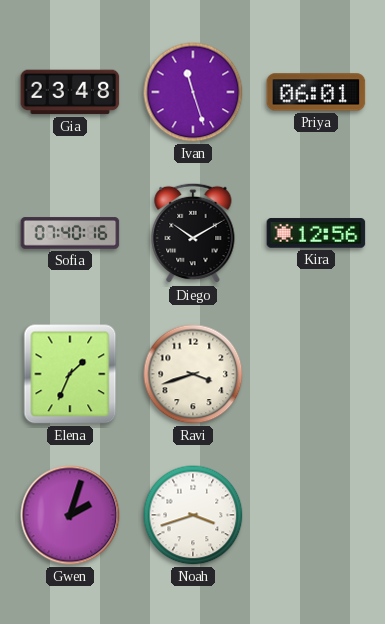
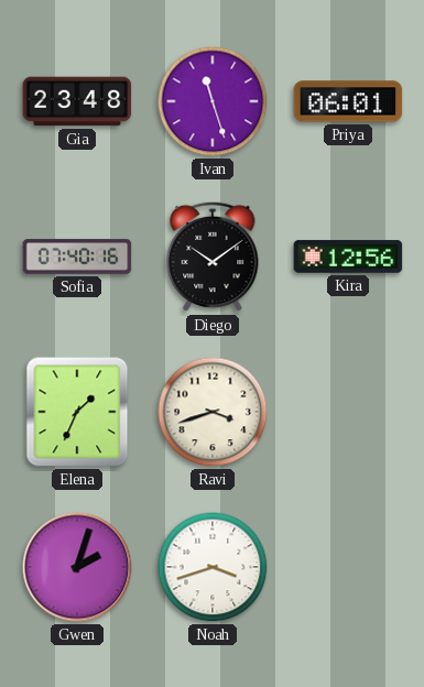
Diego: 10:10 -> 10:09
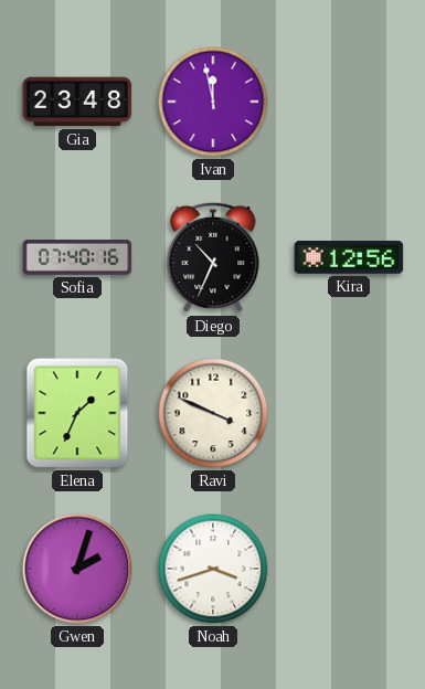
Ivan: 11:27 -> 11:58
Priya: 06:01 -> none
Diego: 10:09 -> 10:34
Ravi: 3:42 -> 3:49
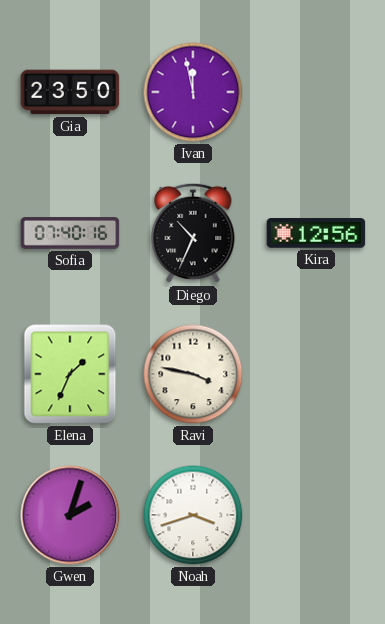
Gia: 23:48 -> 23:50
Ravi: 3:49 -> 3:47
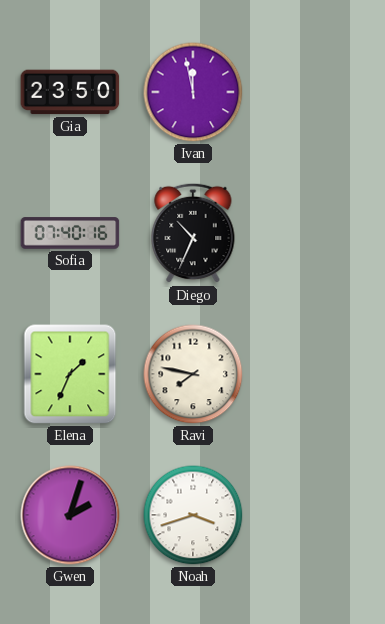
Kira: 12:56 -> none
Ravi: 3:47 -> 7:47
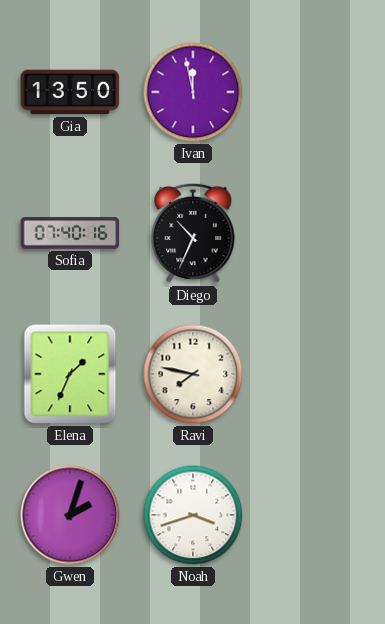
Gia: 23:50 -> 13:50
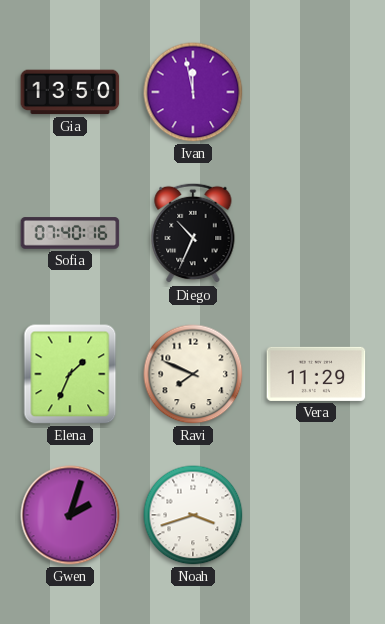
Ravi: 7:47 -> 7:49
Vera: none -> 11:29
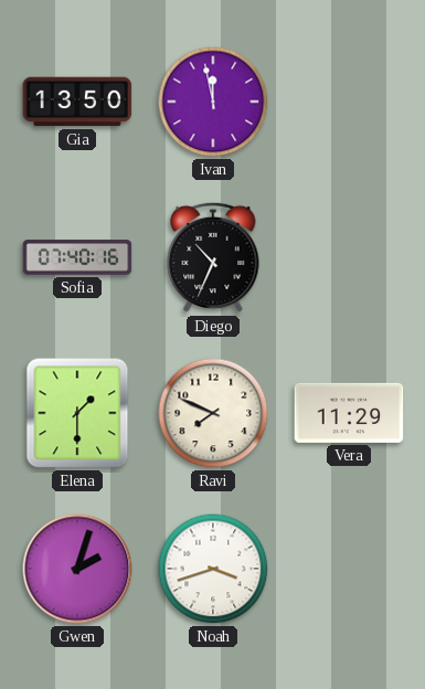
Elena: 1:34 -> 1:30
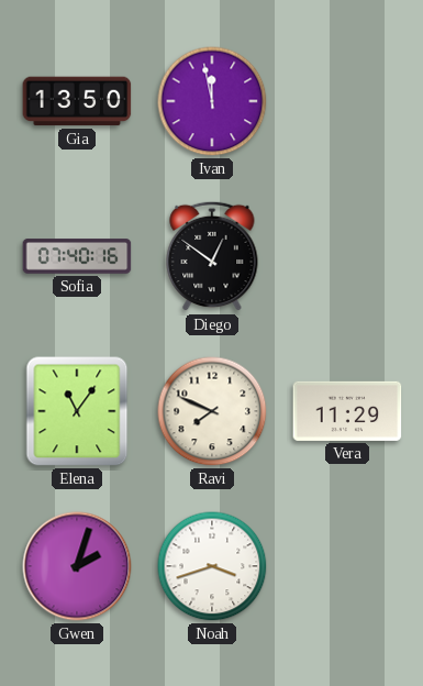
Diego: 10:34 -> 12:51
Elena: 1:30 -> 11:06
